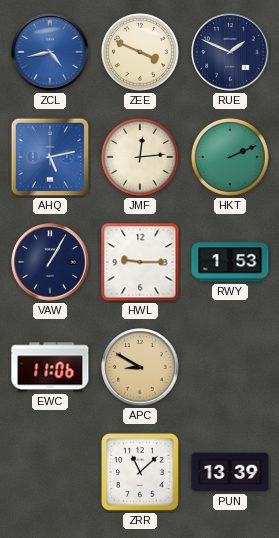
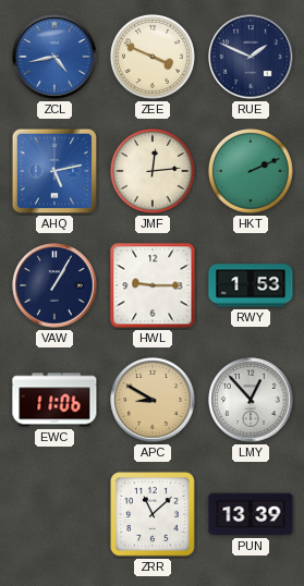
LMY: none -> 12:53
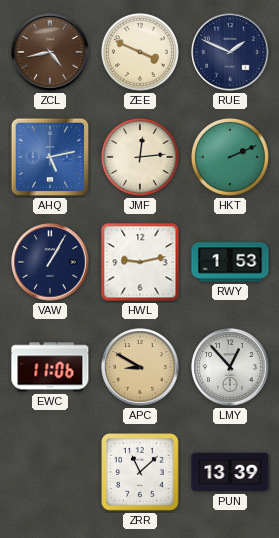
ZCL dial: blue -> brown
HWL: 9:15 -> 9:13
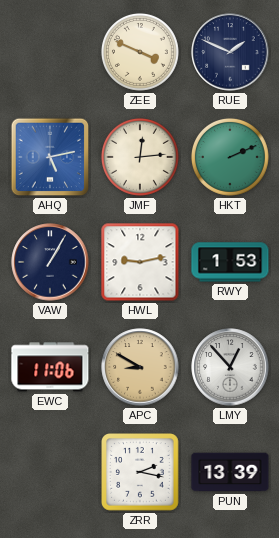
ZCL: 4:43 -> none
ZRR: 11:08 -> 2:17
